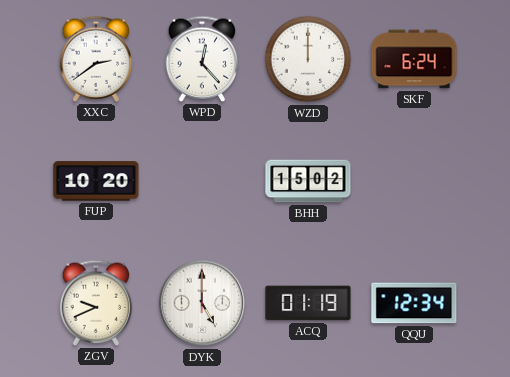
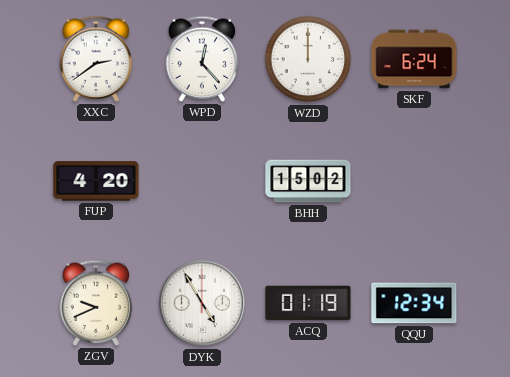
FUP: 10:20 -> 4:20
DYK: 5:00 -> 4:55
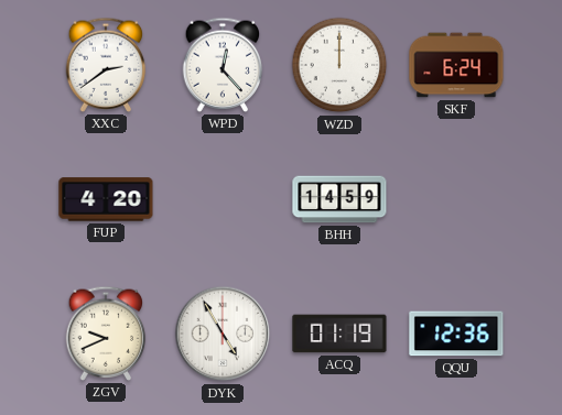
BHH: 15:02 -> 14:59
QQU: 12:34 -> 12:36
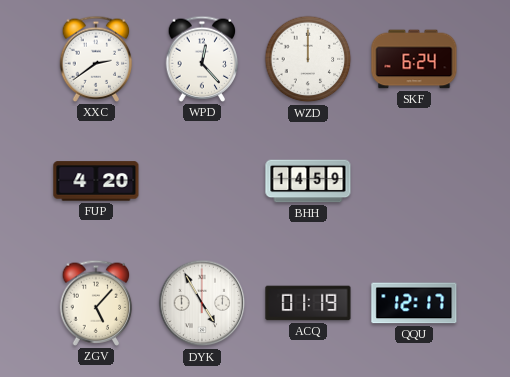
ZGV: 9:41 -> 5:07
QQU: 12:36 -> 12:17
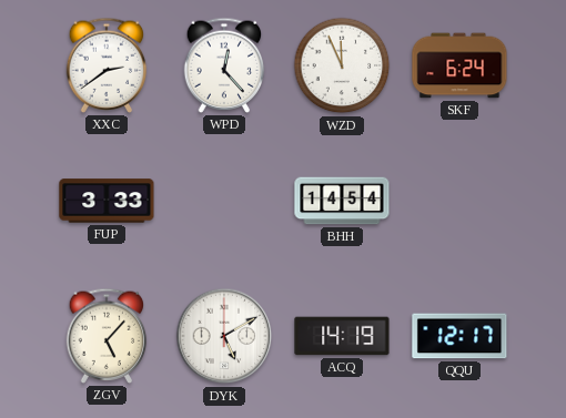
WZD: 12:00 -> 11:56
FUP: 4:20 -> 3:33
BHH: 14:59 -> 14:54
DYK: 4:55 -> 5:10
ACQ: 01:19 -> 14:19
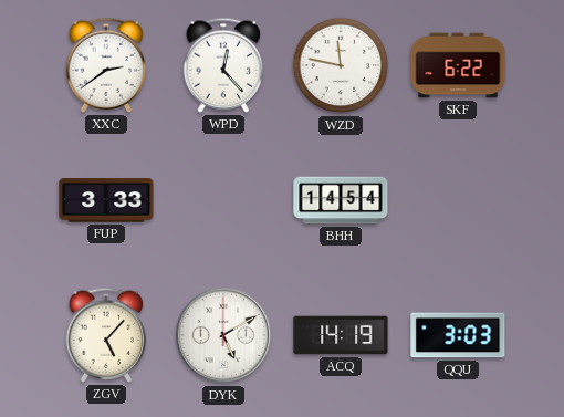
WZD: 11:56 -> 11:47
SKF: 6:24 -> 6:22
QQU: 12:17 -> 3:03
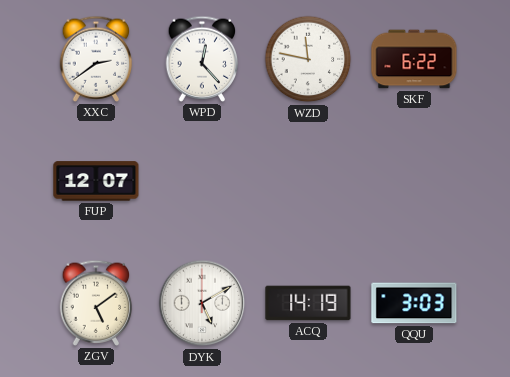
FUP: 3:33 -> 12:07
BHH: 14:54 -> none
ZGV: 5:07 -> 5:09
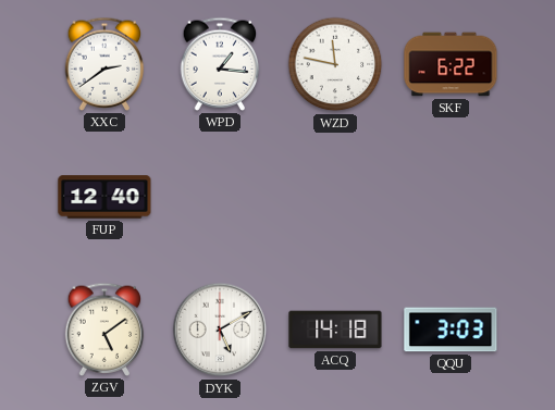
WPD: 12:23 -> 1:16
FUP: 12:07 -> 12:40
ACQ: 14:19 -> 14:18
